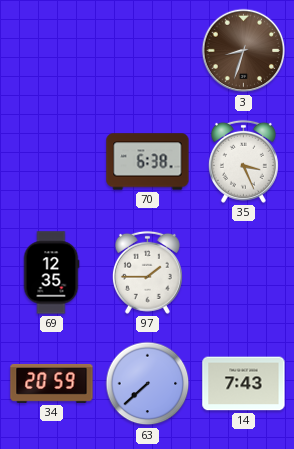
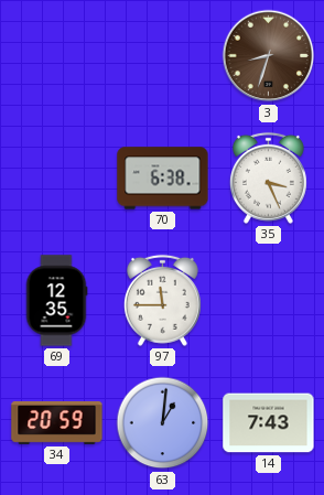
97: 1:45 -> 11:45
63: 7:38 -> 1:01
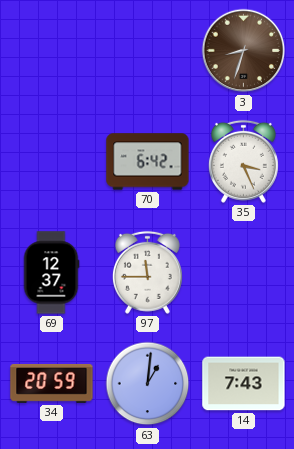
70: 6:38 -> 6:42
69: 12:35 -> 12:37
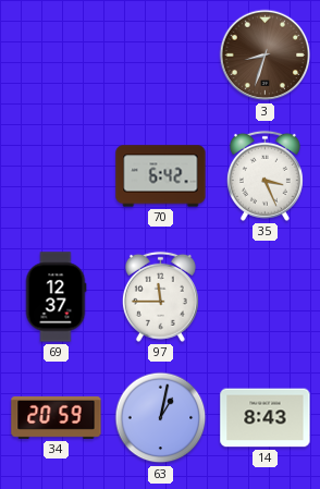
63: 1:01 -> 1:02
14: 7:43 -> 8:43
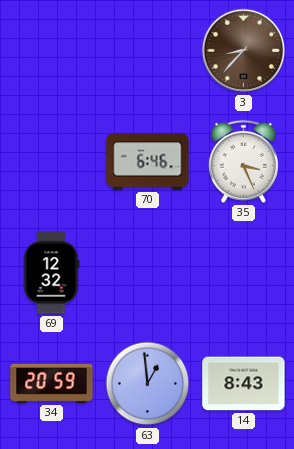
3: 8:33 -> 8:37
70: 6:42 -> 6:46
69: 12:37 -> 12:32
97: 11:45 -> none
63: 1:02 -> 12:59
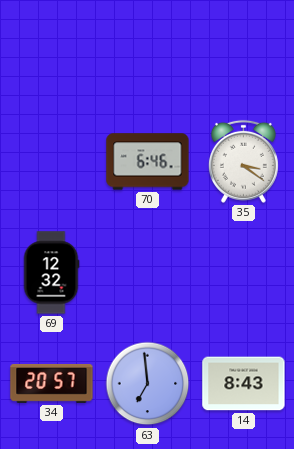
3: 8:37 -> none
35: 3:26 -> 3:21
34: 20:59 -> 20:57
63: 12:59 -> 6:59
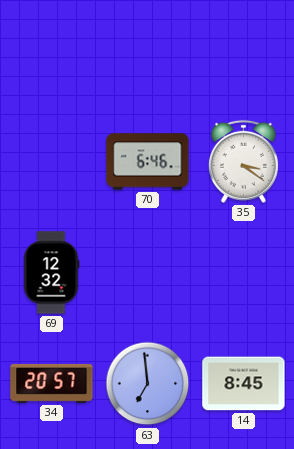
14: 8:43 -> 8:45
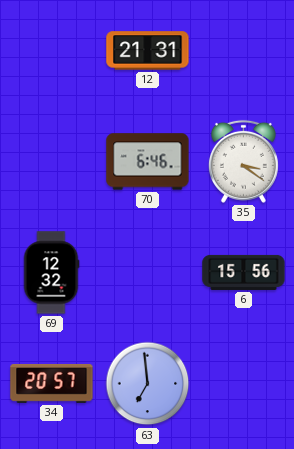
12: none -> 21:31
6: none -> 15:56
14: 8:45 -> none
